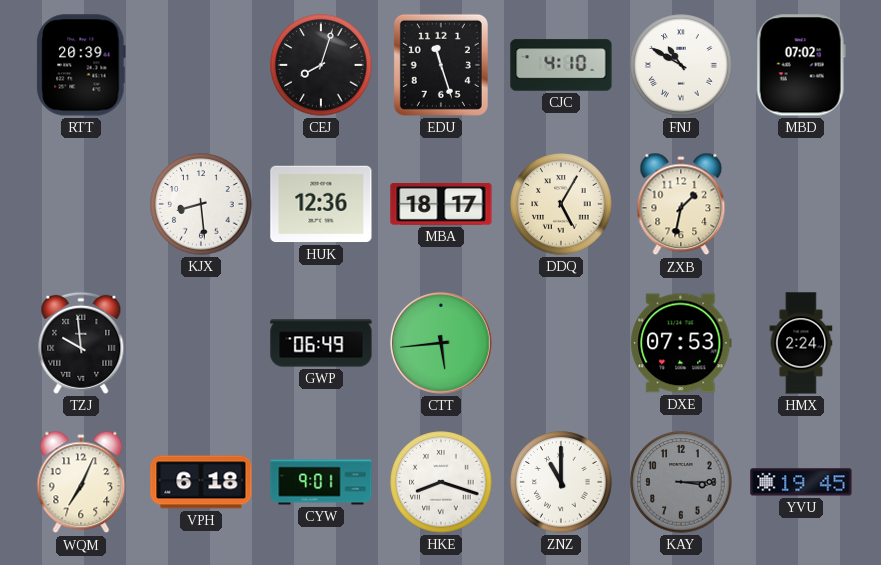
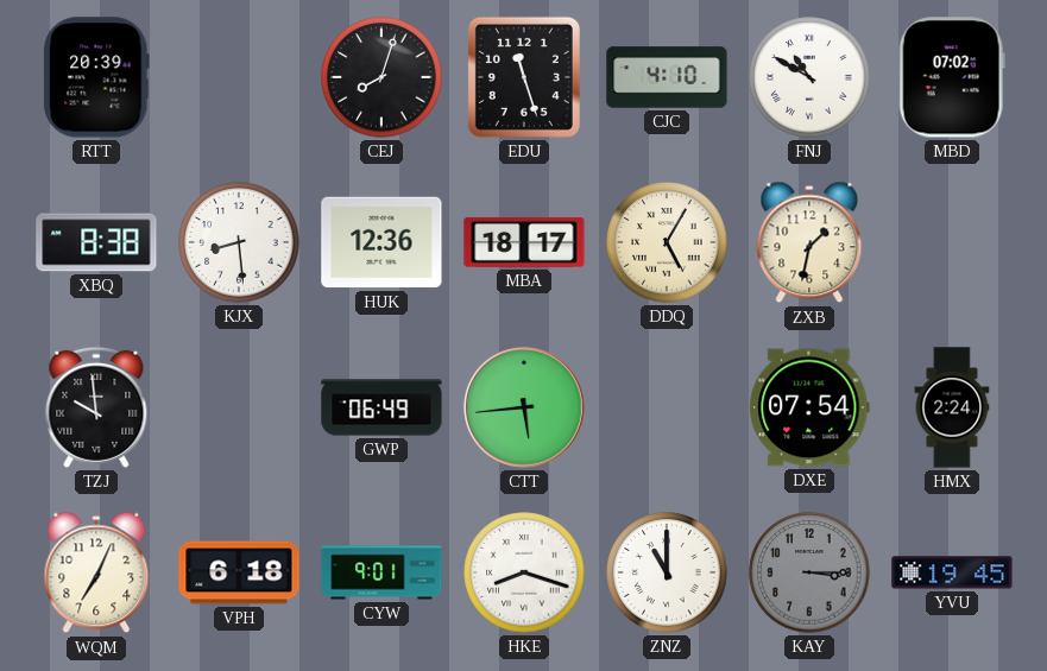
XBQ: none -> 8:38
DXE: 07:53 -> 07:54
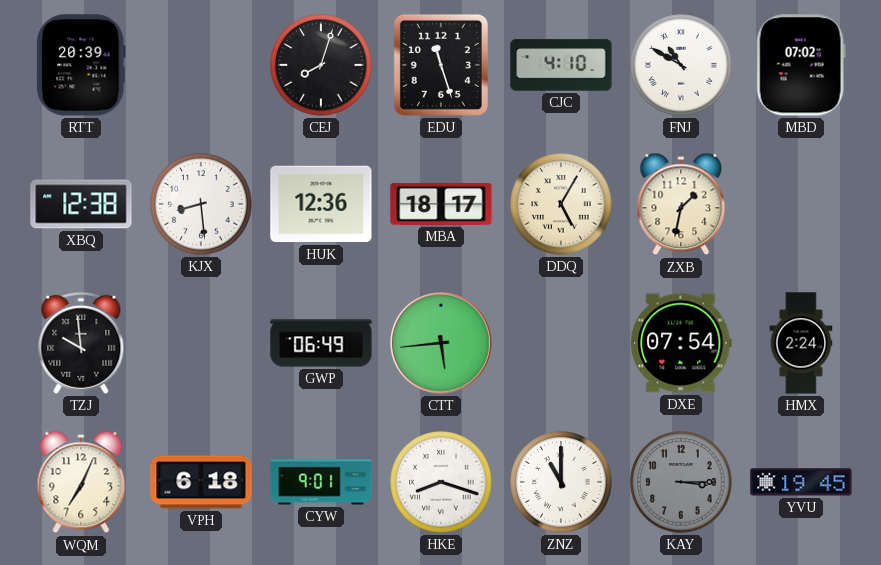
XBQ: 8:38 -> 12:38
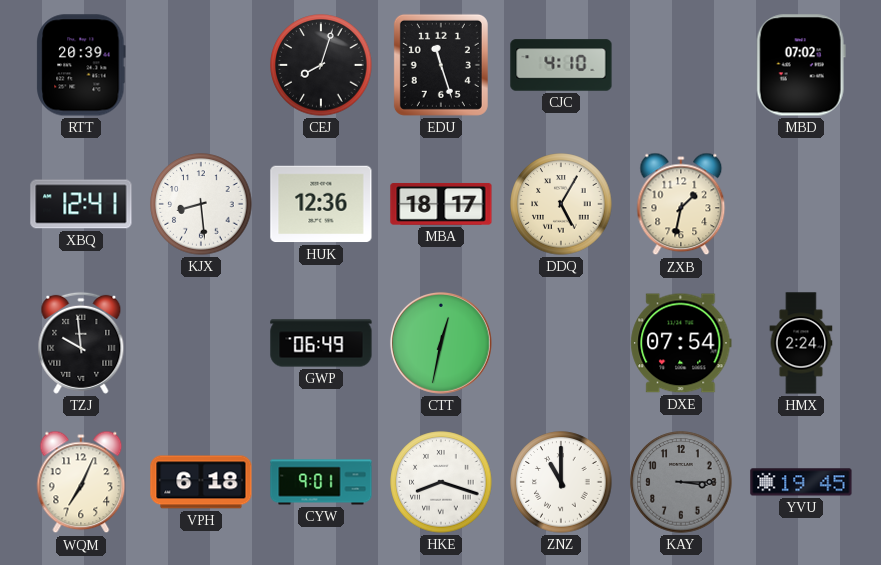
FNJ: 10:50 -> none
XBQ: 12:38 -> 12:41
CTT: 5:44 -> 12:32
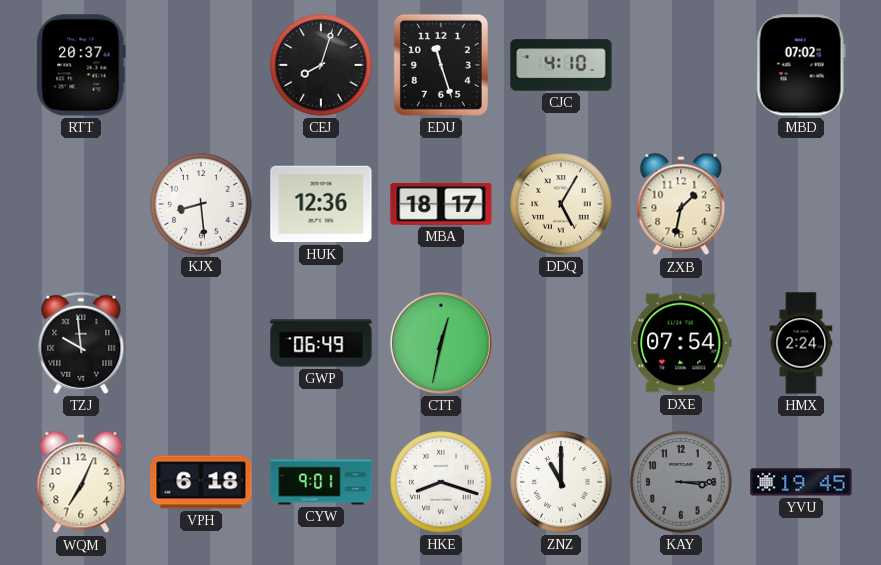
RTT: 20:39 -> 20:37
XBQ: 12:41 -> none
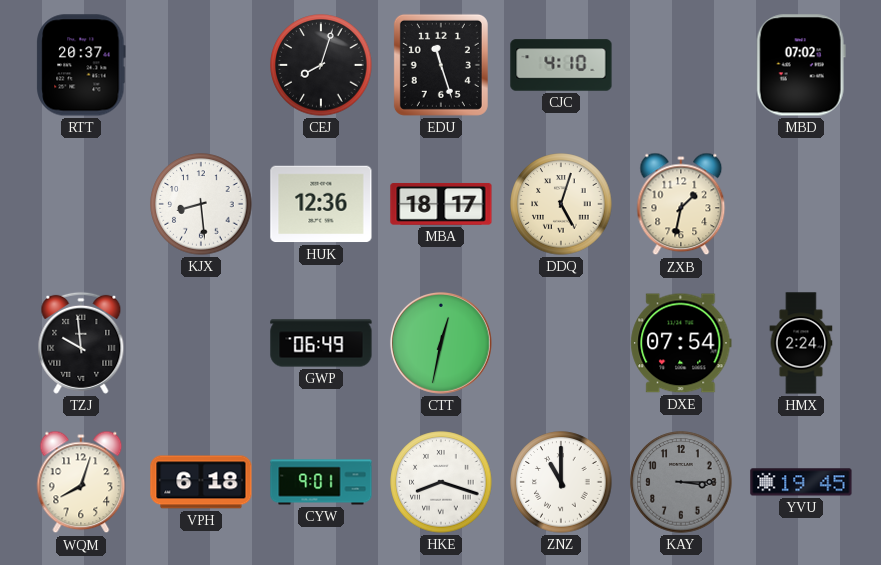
DDQ: 5:05 -> 5:03
WQM: 7:04 -> 8:03
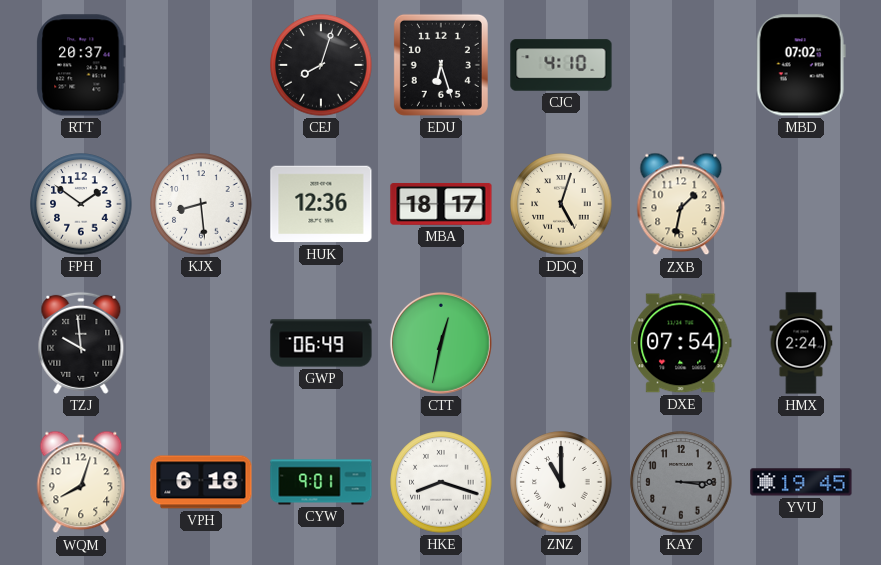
EDU: 11:27 -> 6:27
FPH: none -> 1:51
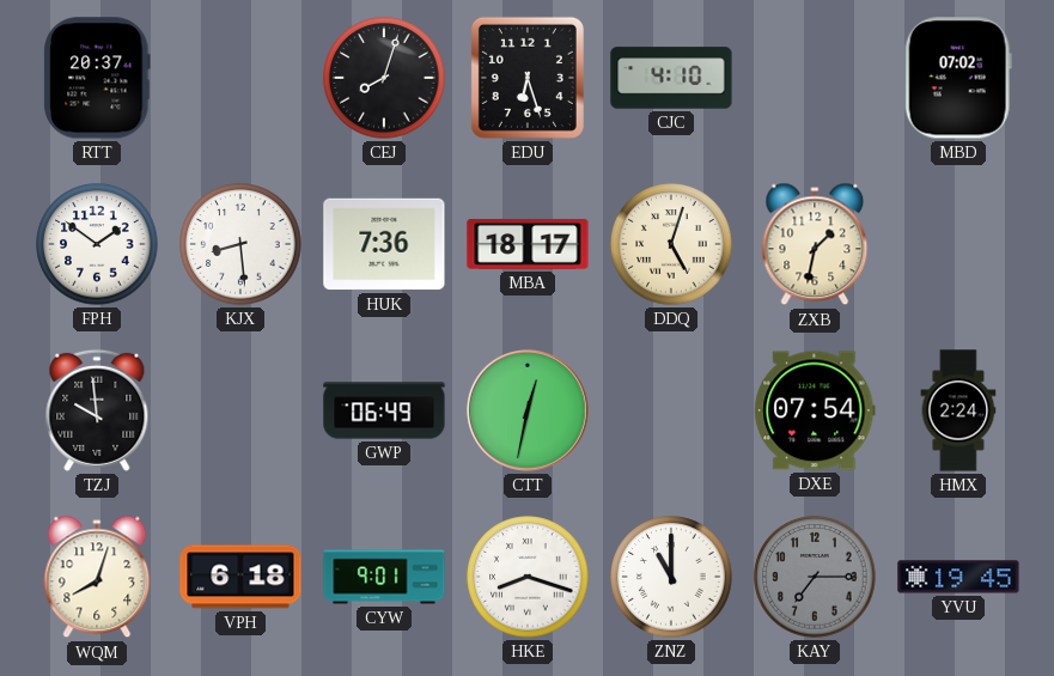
HUK: 12:36 -> 7:36
KAY: 3:15 -> 7:15
